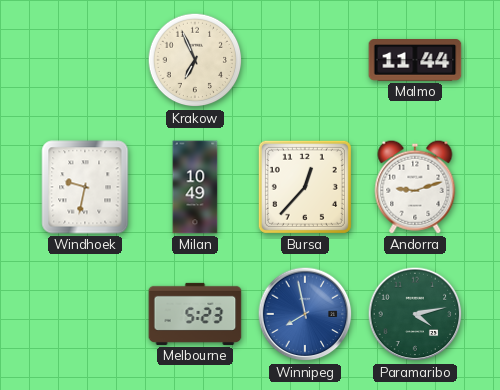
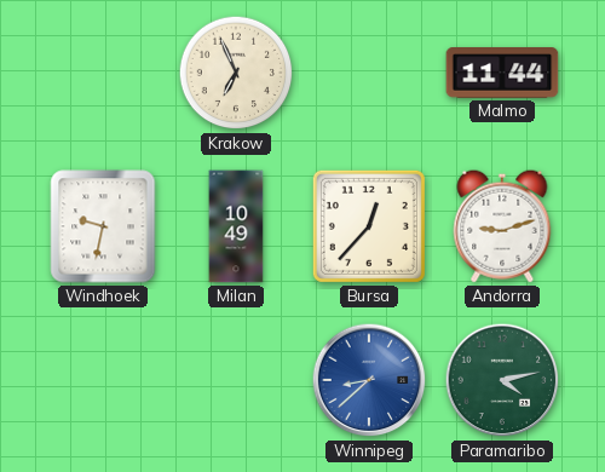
Melbourne: 5:23 -> none
Winnipeg: 7:58 -> 8:38
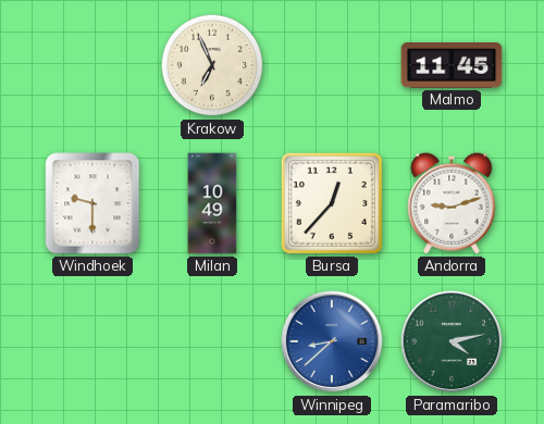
Malmo: 11:44 -> 11:45
Windhoek: 9:32 -> 9:30
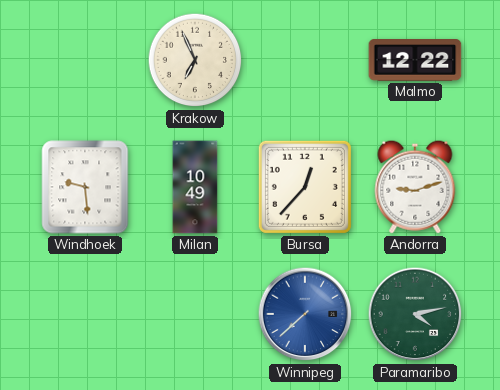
Malmo: 11:45 -> 12:22
Windhoek: 9:30 -> 9:29
Winnipeg: 8:38 -> 7:38
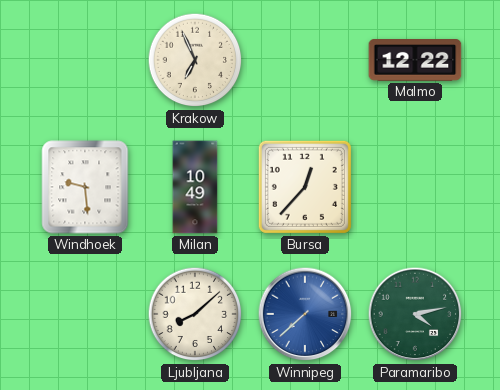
Andorra: 9:12 -> none
Ljubljana: none -> 8:08
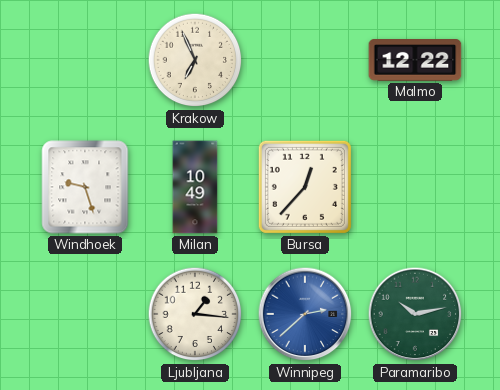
Windhoek: 9:29 -> 9:27
Ljubljana: 8:08 -> 1:16
Winnipeg: 7:38 -> 2:38
Paramaribo: 4:13 -> 10:13
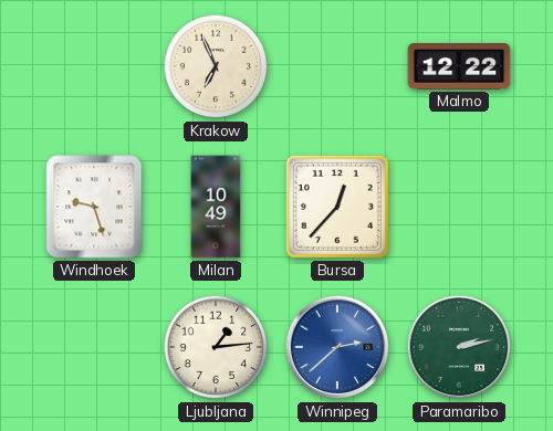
Ljubljana: 1:16 -> 1:14
Paramaribo: 10:13 -> 2:13
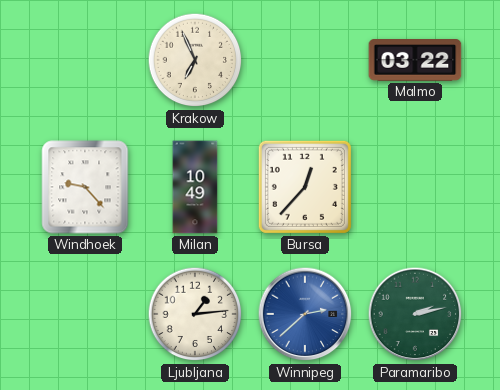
Malmo: 12:22 -> 03:22
Windhoek: 9:27 -> 9:23
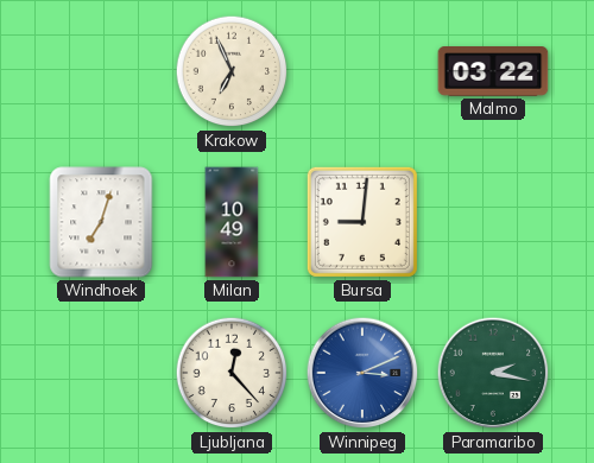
Windhoek: 9:23 -> 7:03
Bursa: 12:37 -> 9:01
Ljubljana: 1:14 -> 12:23
Winnipeg: 2:38 -> 3:11
Paramaribo: 2:13 -> 2:17
